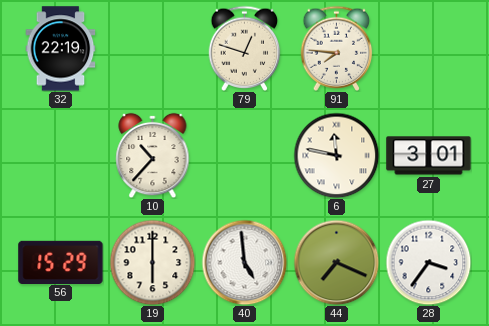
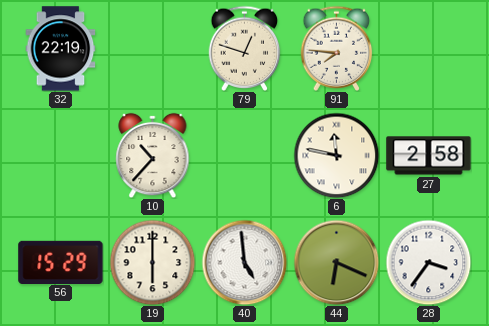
27: 3:01 -> 2:58
44: 7:19 -> 6:19
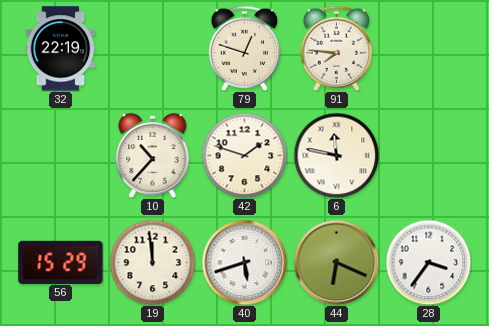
42: none -> 1:48
27: 2:58 -> none
19: 6:00 -> 11:59
40: 4:59 -> 5:42
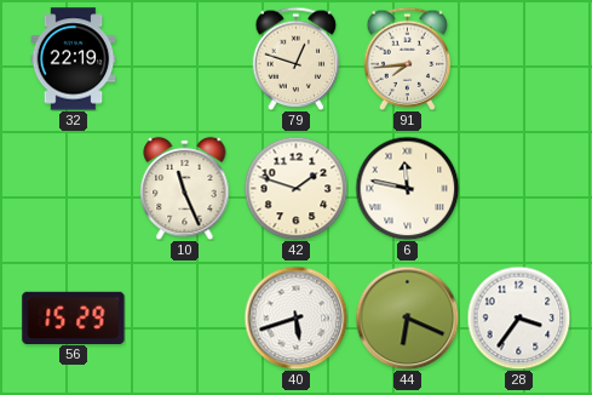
91: 7:46 -> 7:44
10: 10:37 -> 11:26
19: 11:59 -> none
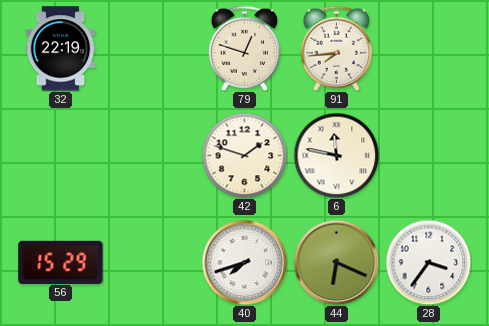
10: 11:26 -> none
40: 5:42 -> 7:42
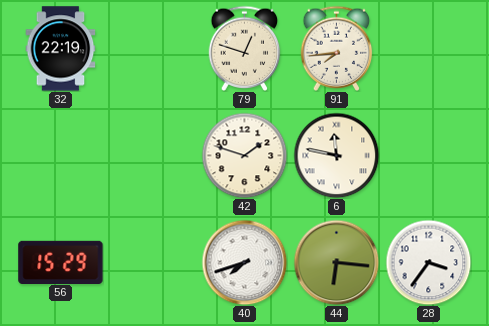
44: 6:19 -> 6:16
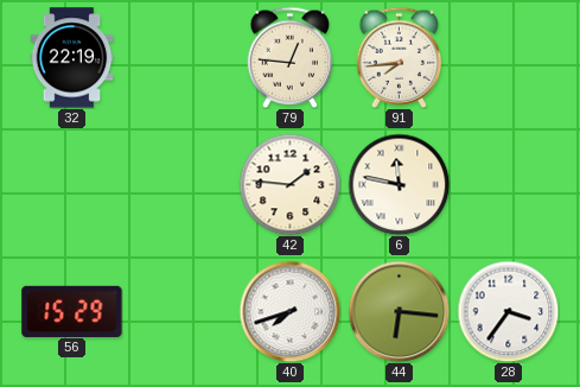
79: 12:48 -> 12:46
42: 1:48 -> 1:46
